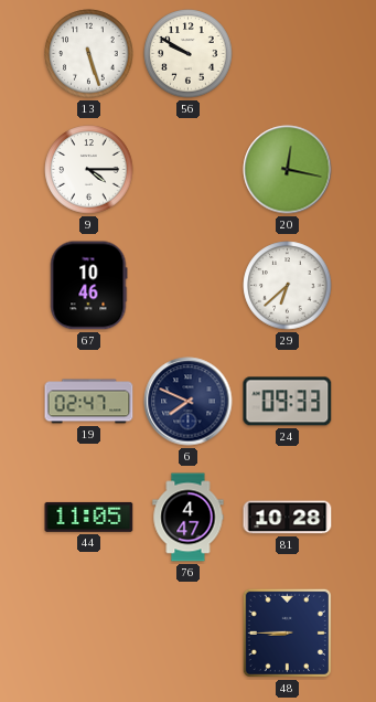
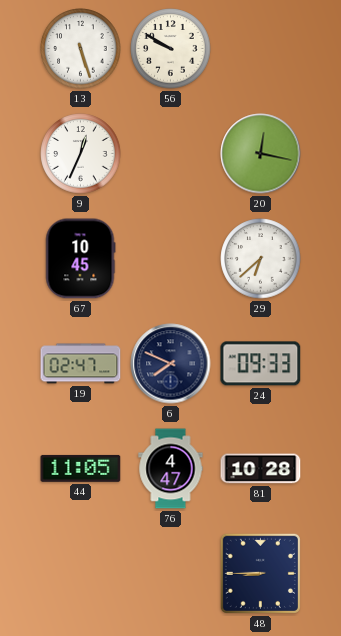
9: 4:15 -> 12:34
67: 10:46 -> 10:45
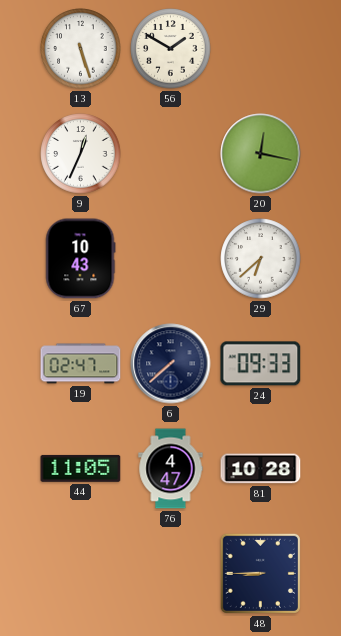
56: 9:50 -> 1:50
67: 10:45 -> 10:43
6: 7:49 -> 7:38
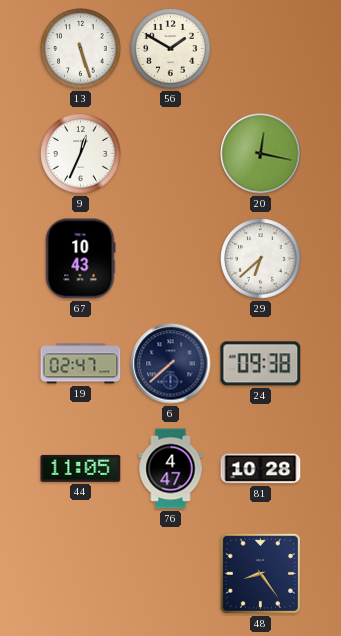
24: 09:33 -> 09:38
48: 8:45 -> 8:24
